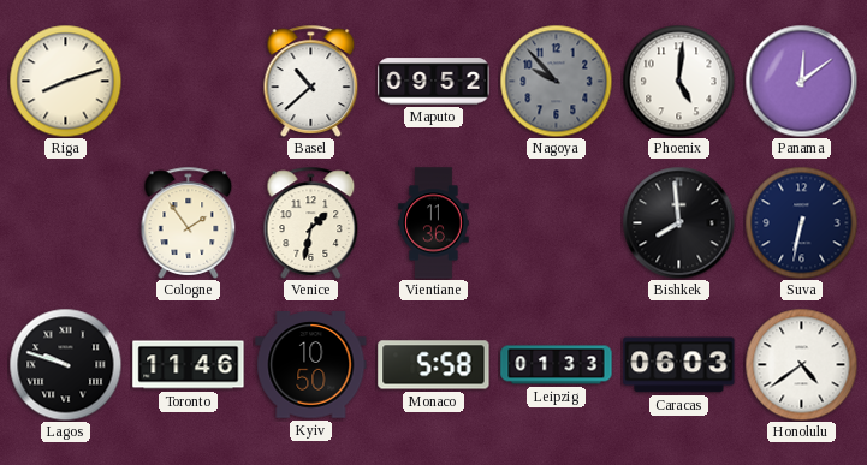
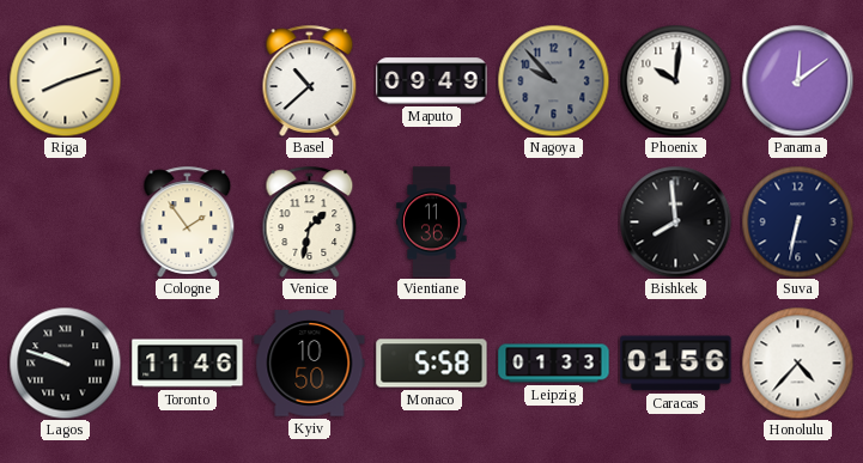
Maputo: 09:52 -> 09:49
Phoenix: 5:01 -> 10:01
Caracas: 06:03 -> 01:56
Honolulu: 4:39 -> 4:37
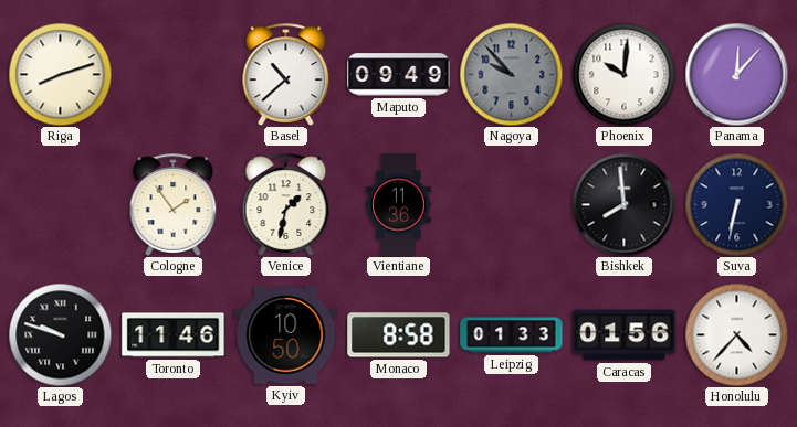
Panama: 12:09 -> 12:07
Monaco: 5:58 -> 8:58
